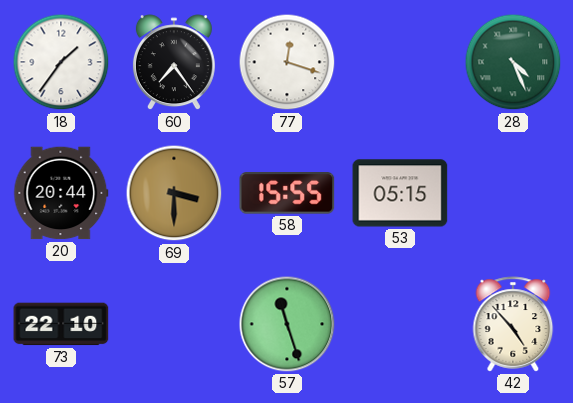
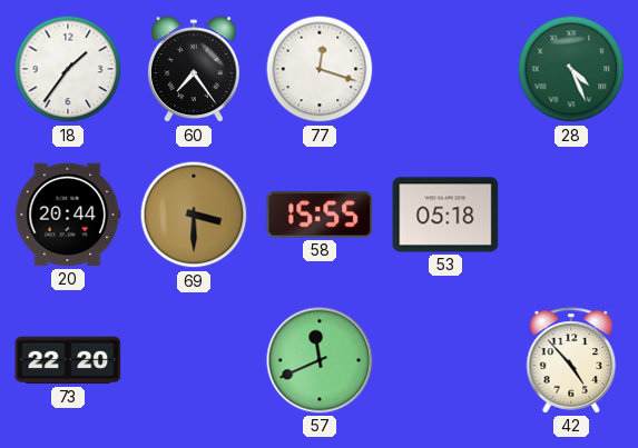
53: 05:15 -> 05:18
73: 22:10 -> 22:20
57: 11:27 -> 11:41
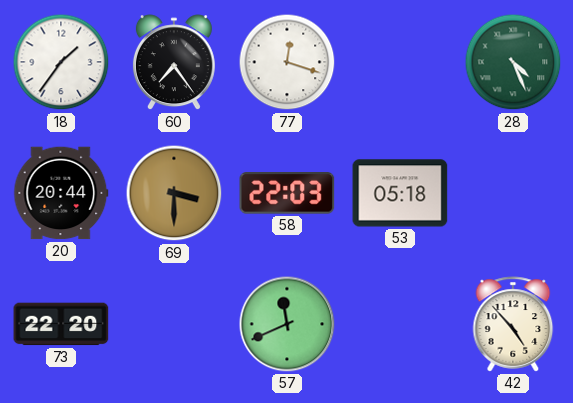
58: 15:55 -> 22:03
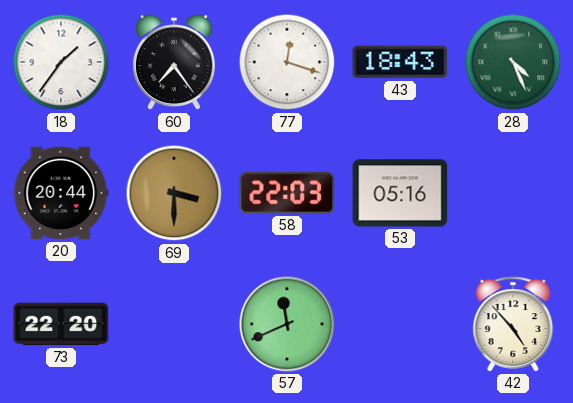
43: none -> 18:43
53: 05:18 -> 05:16
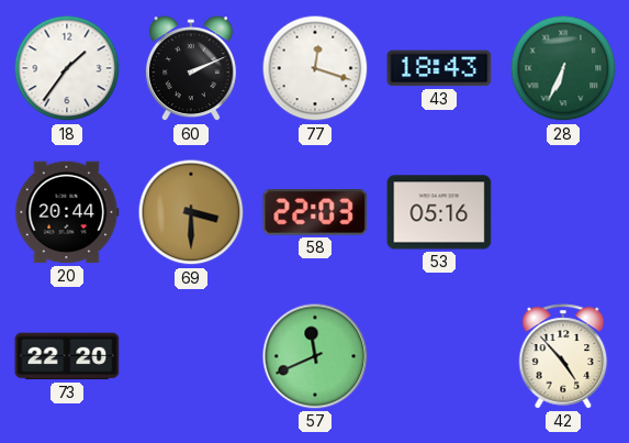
60: 7:24 -> 2:11
28: 4:26 -> 6:34
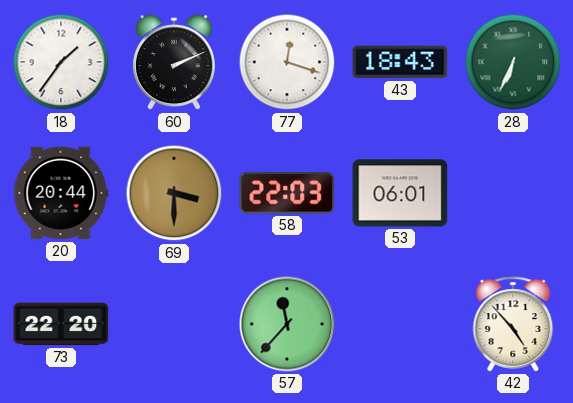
53: 05:16 -> 06:01
57: 11:41 -> 11:37
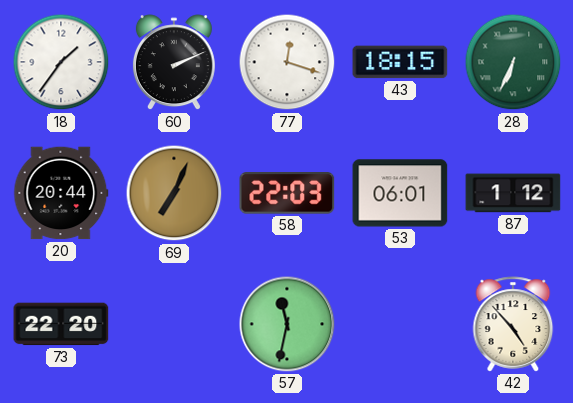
43: 18:43 -> 18:15
69: 3:30 -> 7:04
87: none -> 1:12
57: 11:37 -> 11:32
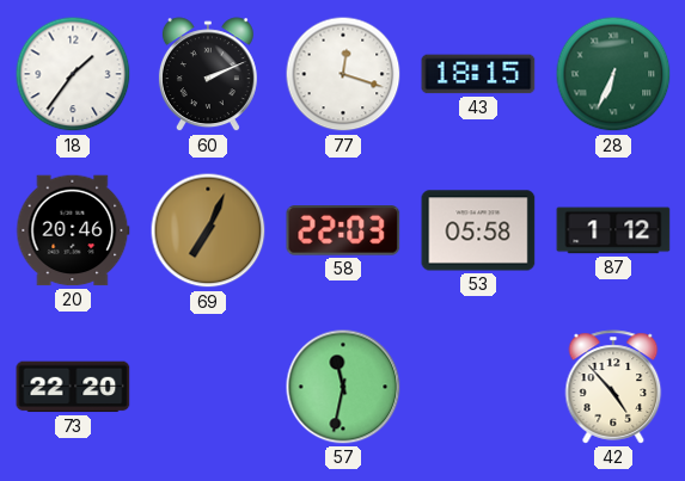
20: 20:44 -> 20:46
53: 06:01 -> 05:58
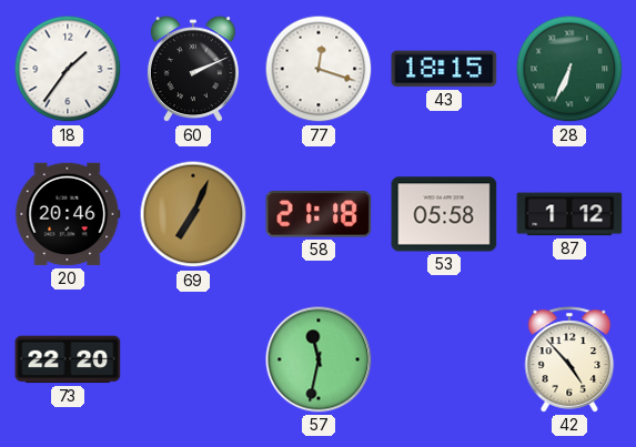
58: 22:03 -> 21:18
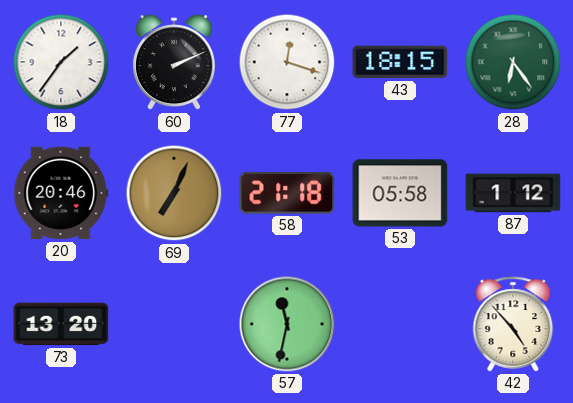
28: 6:34 -> 6:24
73: 22:20 -> 13:20
